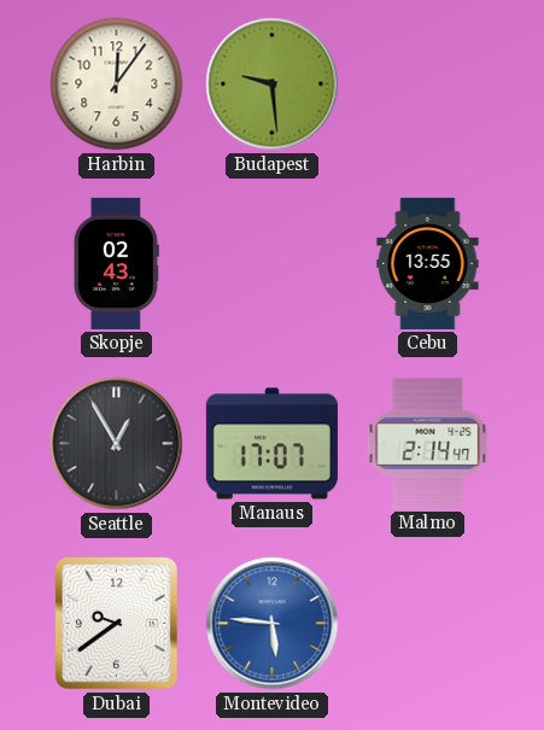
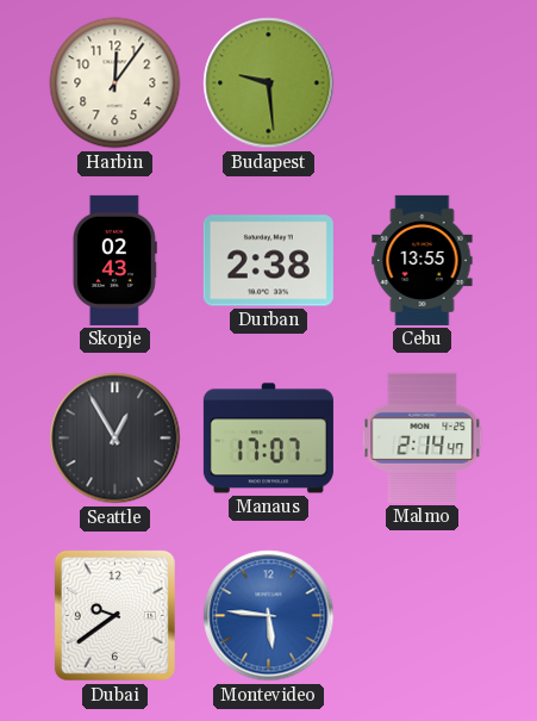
Durban: none -> 2:38
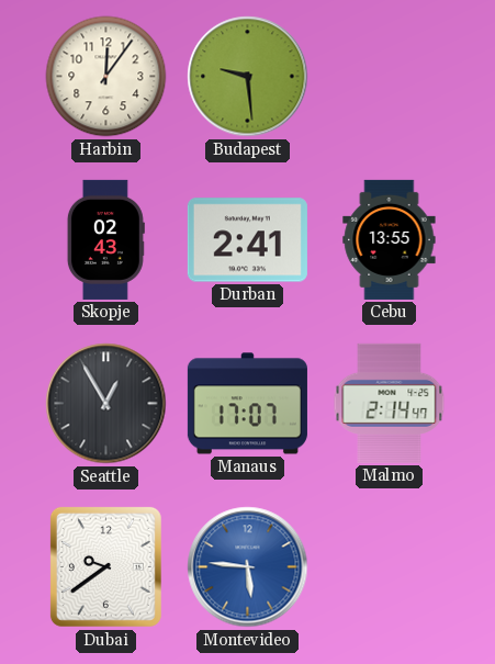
Durban: 2:38 -> 2:41
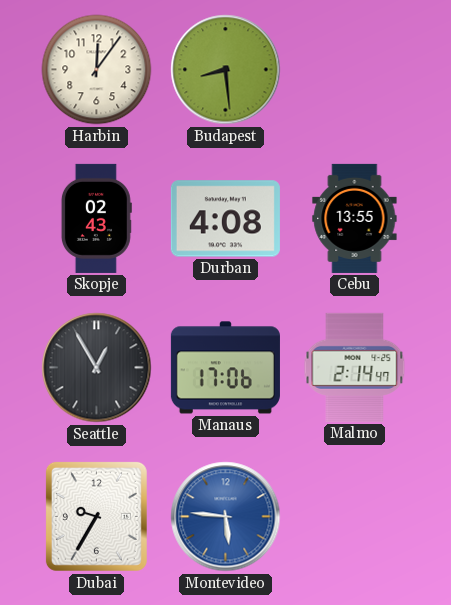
Budapest: 9:29 -> 8:29
Durban: 2:41 -> 4:08
Manaus: 17:07 -> 17:06
Dubai: 9:39 -> 9:35
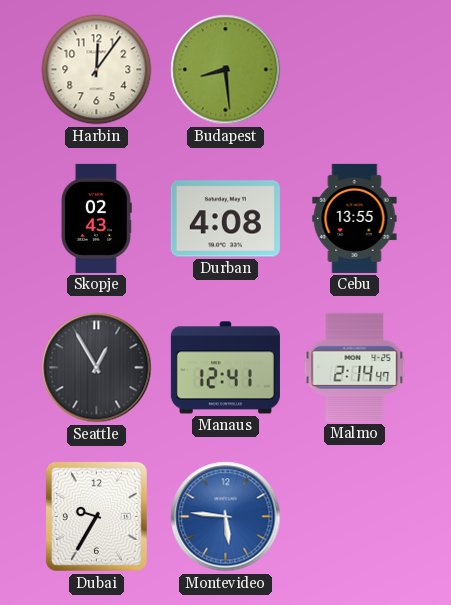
Manaus: 17:06 -> 12:41
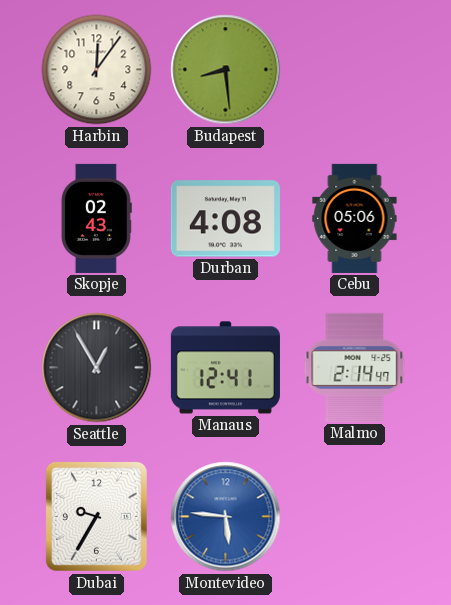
Cebu: 13:55 -> 05:06
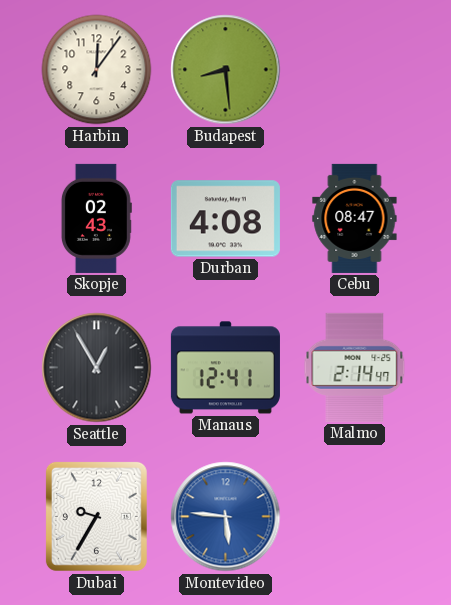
Cebu: 05:06 -> 08:47
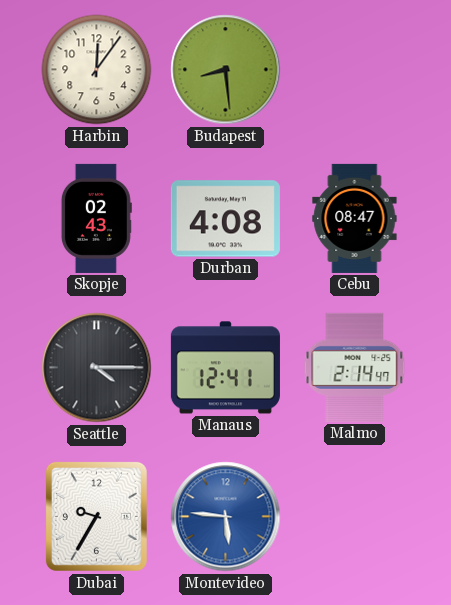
Seattle: 12:55 -> 4:15
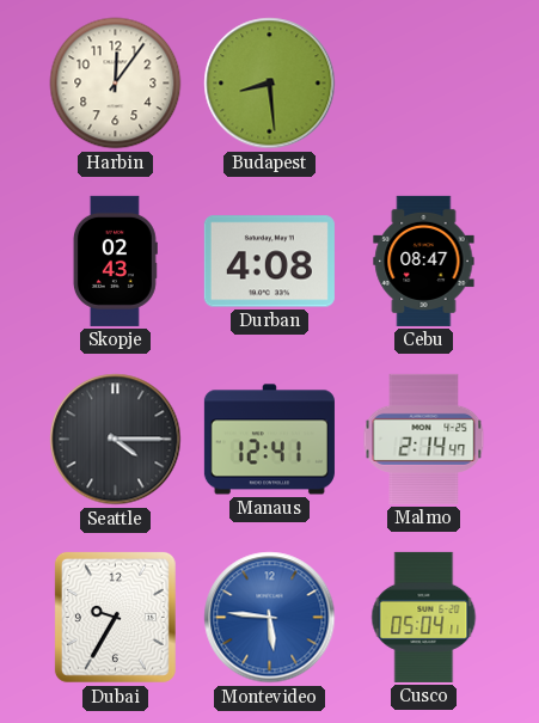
Cusco: none -> 05:04
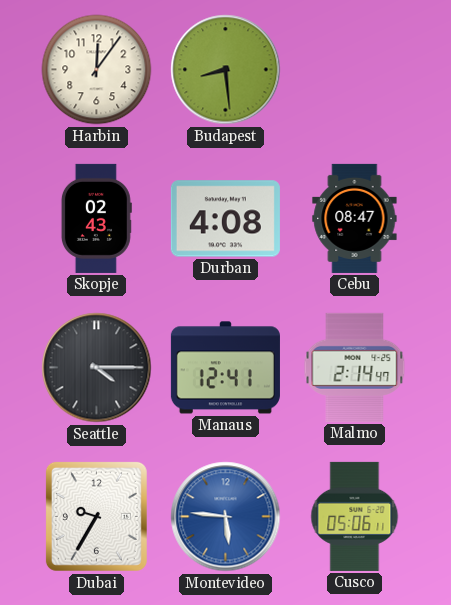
Cusco: 05:04 -> 05:06
